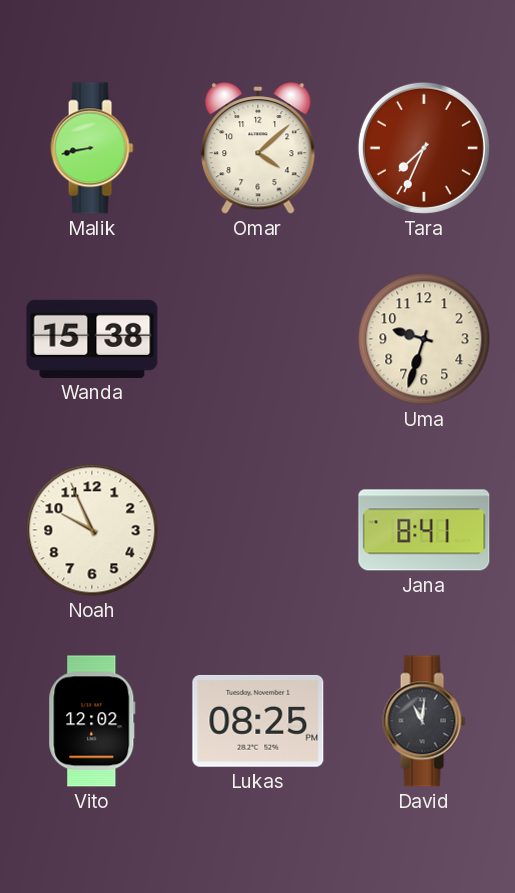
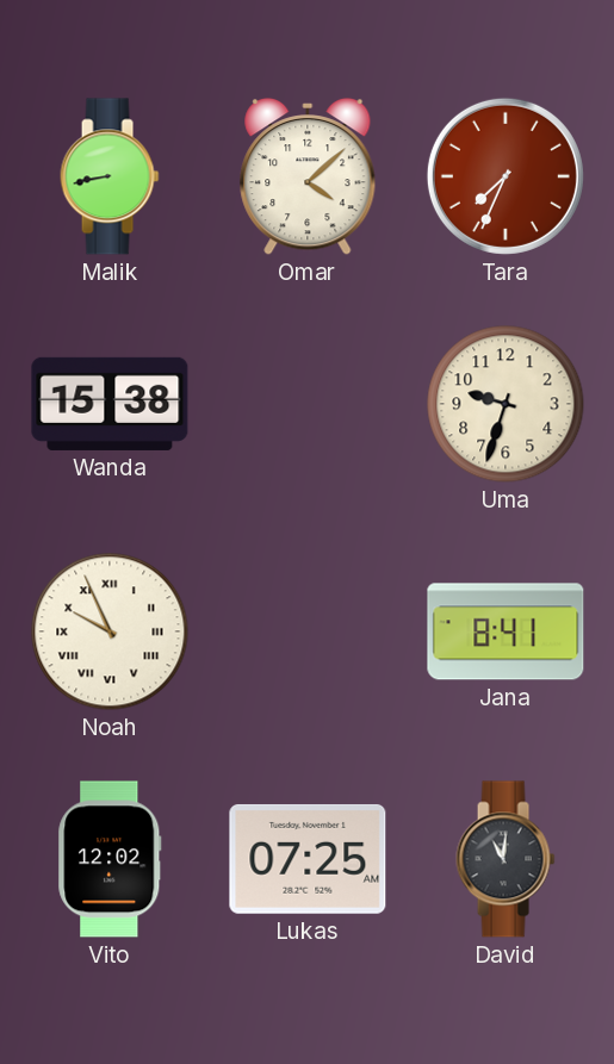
Noah numerals: Arabic -> Roman
Lukas: 08:25 -> 07:25
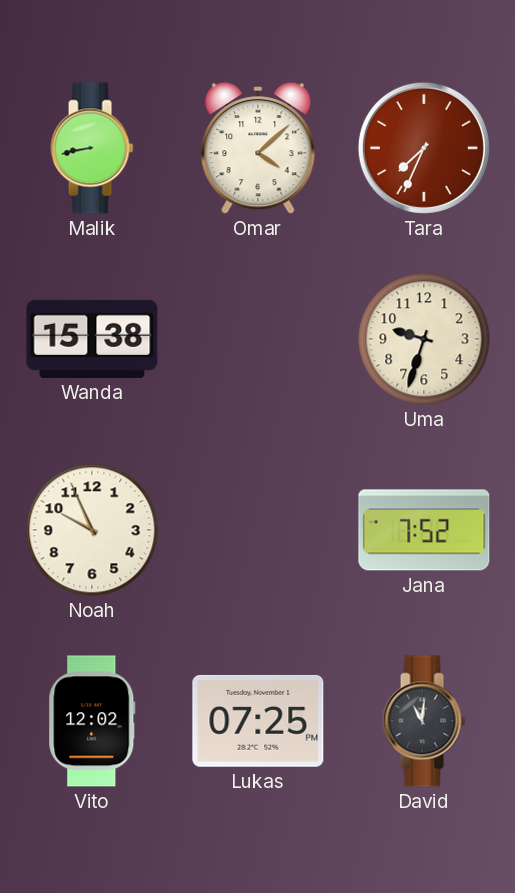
Noah numerals: Roman -> Arabic
Jana: 8:41 -> 7:52
Lukas: 07:25 AM -> 07:25 PM
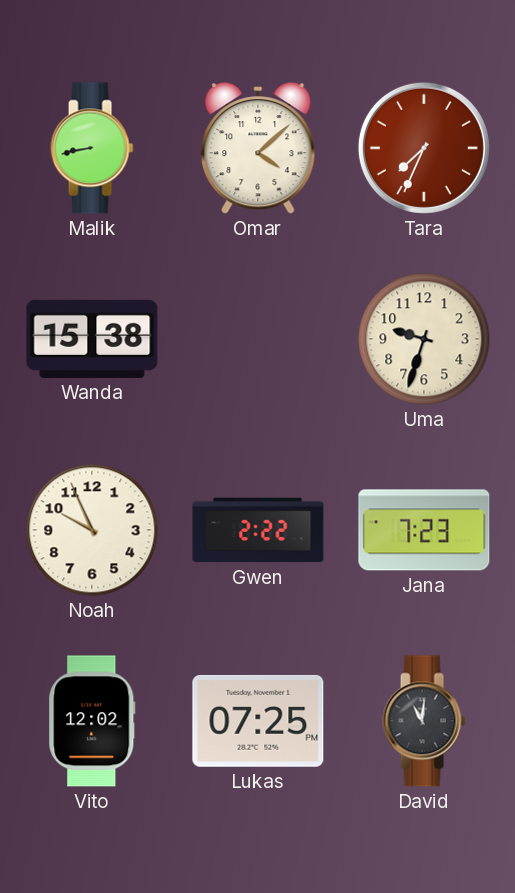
Gwen: none -> 2:22
Jana: 7:52 -> 7:23
